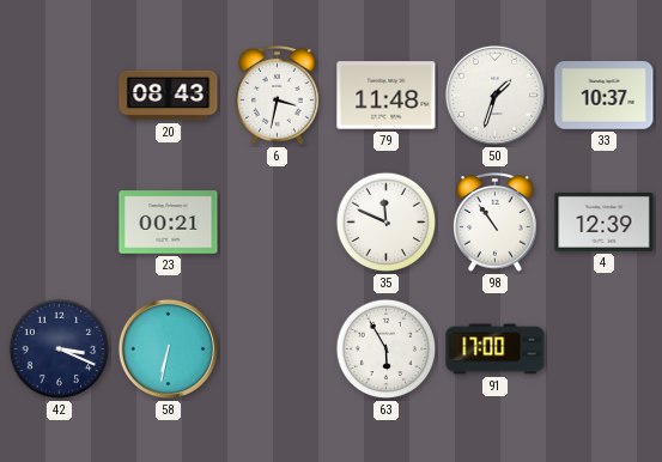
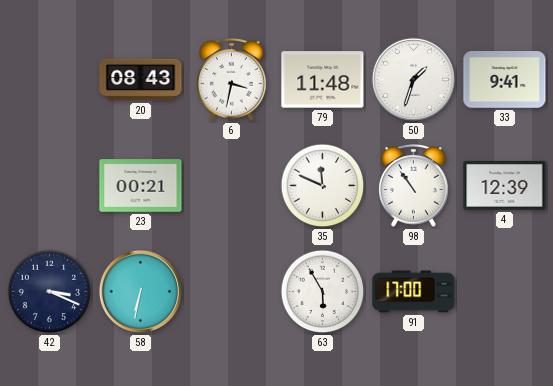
33: 10:37 -> 9:41
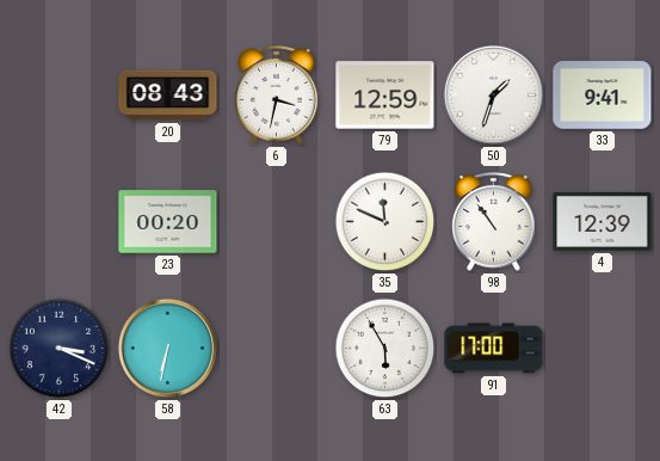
79: 11:48 -> 12:59
23: 00:21 -> 00:20
